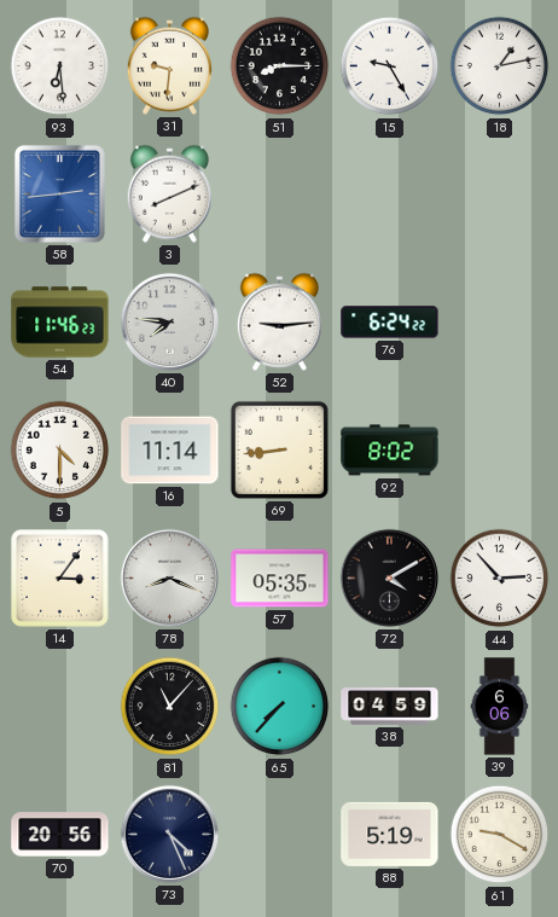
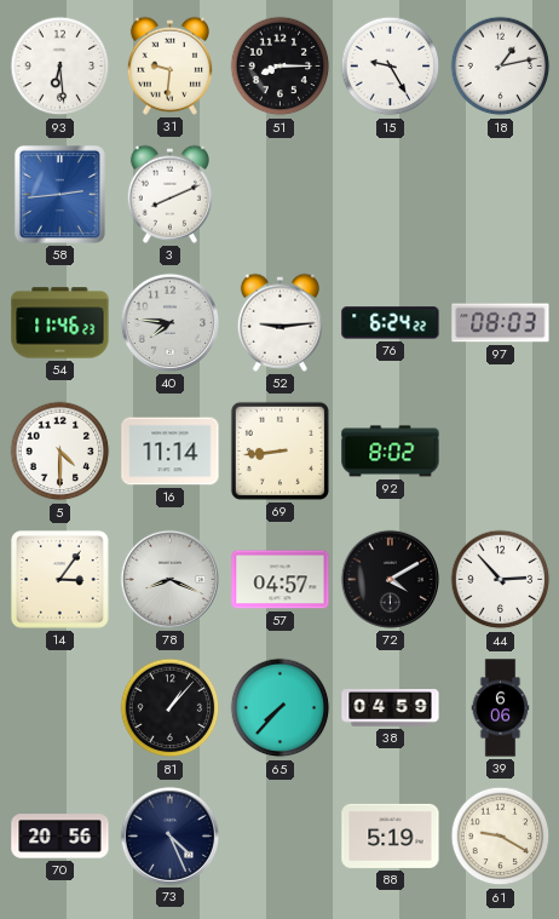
97: none -> 08:03
57: 05:35 -> 04:57
81: 11:07 -> 1:07
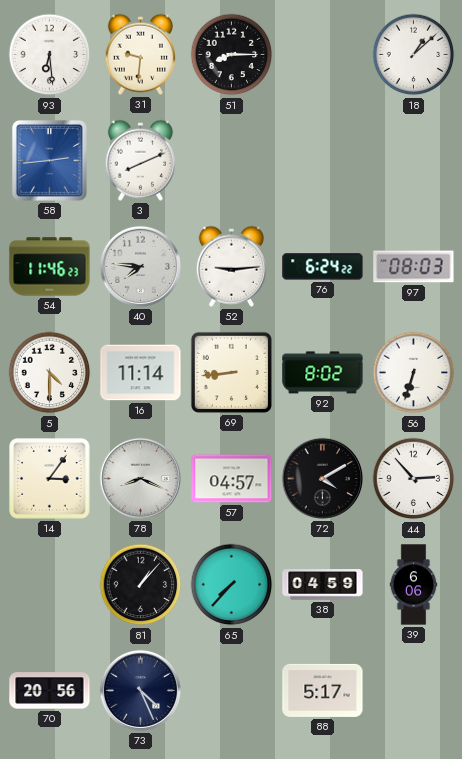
15: 9:25 -> none
18: 1:13 -> 1:08
56: none -> 6:33
88: 5:19 -> 5:17
61: 9:20 -> none
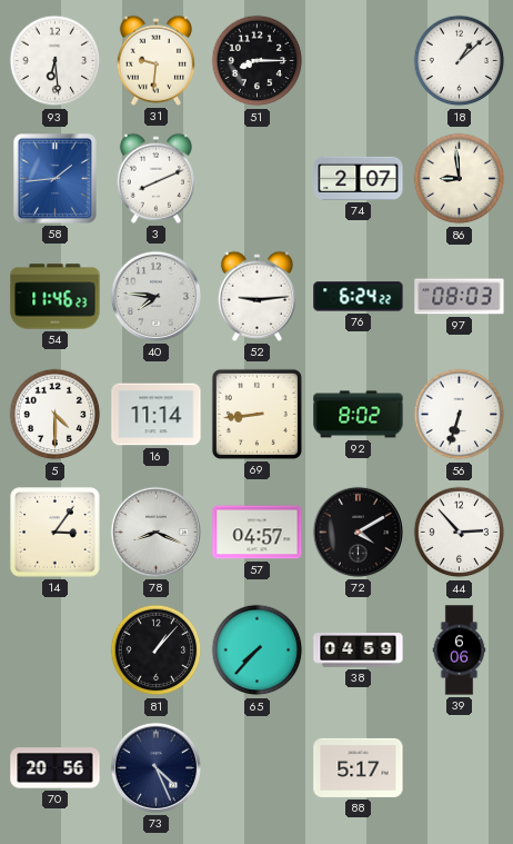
58: 2:44 -> 1:44
74: none -> 2:07
86: none -> 8:59
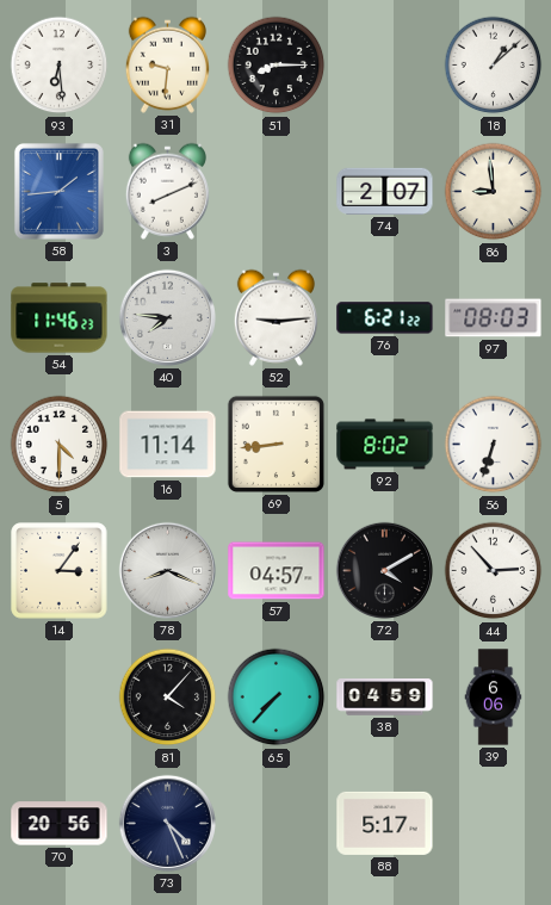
76: 6:24 -> 6:21
81: 1:07 -> 4:07
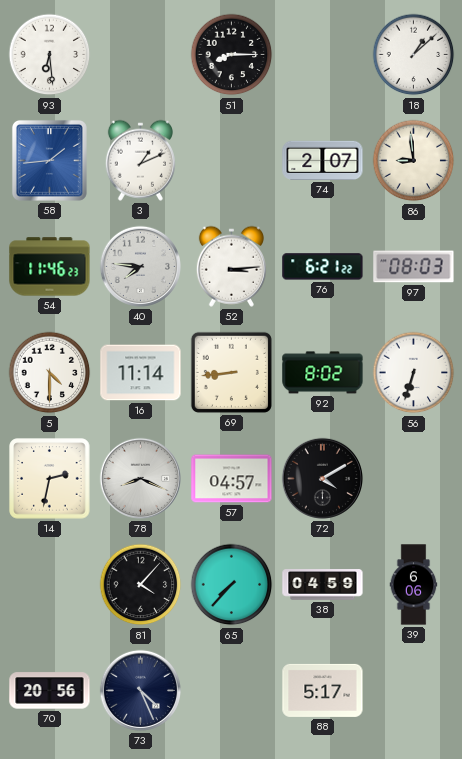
31: 9:31 -> none
3: 8:11 -> 1:11
52: 9:14 -> 3:14
14: 3:06 -> 2:32
44: 2:53 -> none
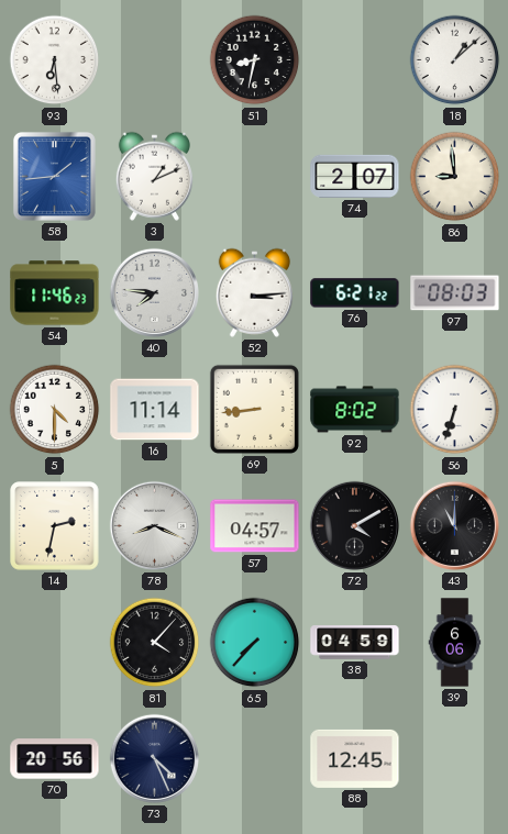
51: 8:15 -> 8:32
43: none -> 11:00
88: 5:17 -> 12:45
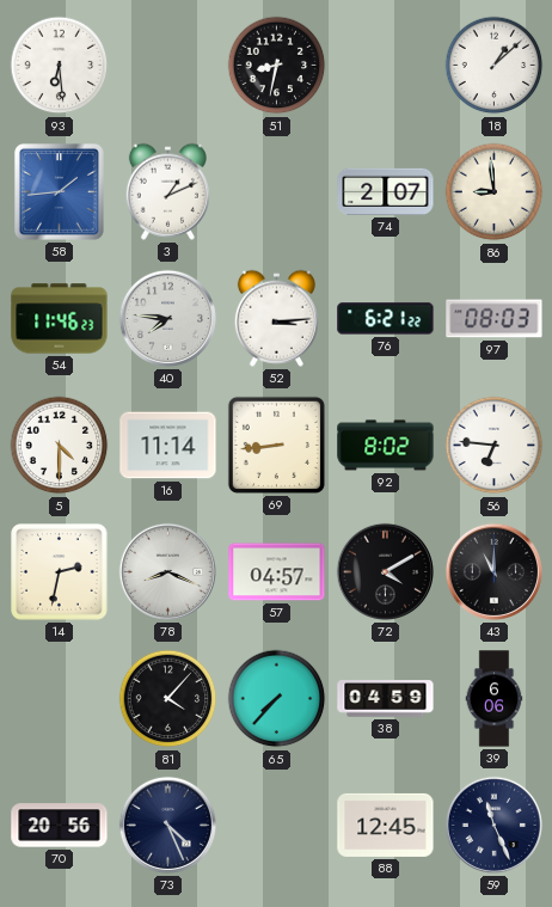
56: 6:33 -> 6:46
59: none -> 11:26
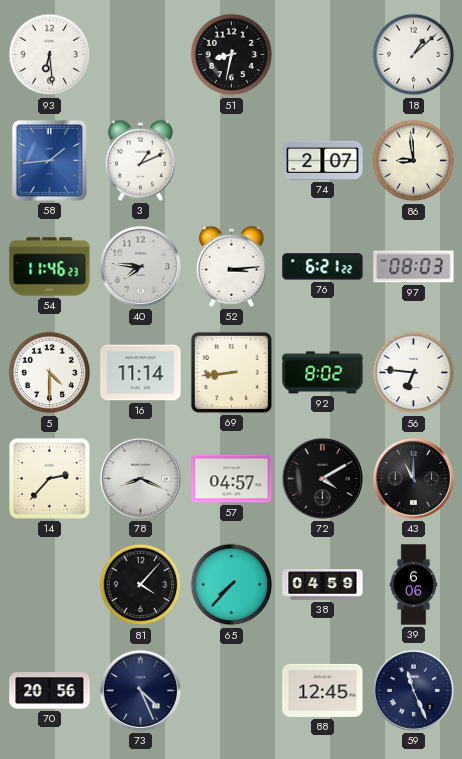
14: 2:32 -> 2:37
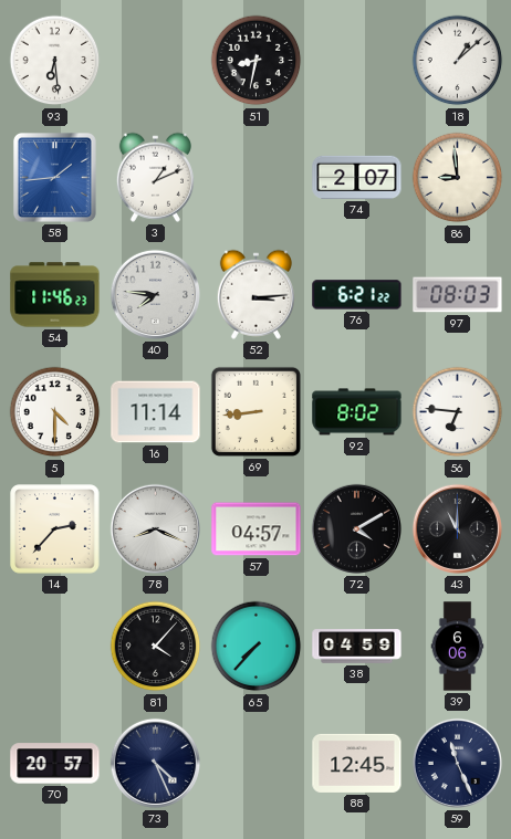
70: 20:56 -> 20:57
